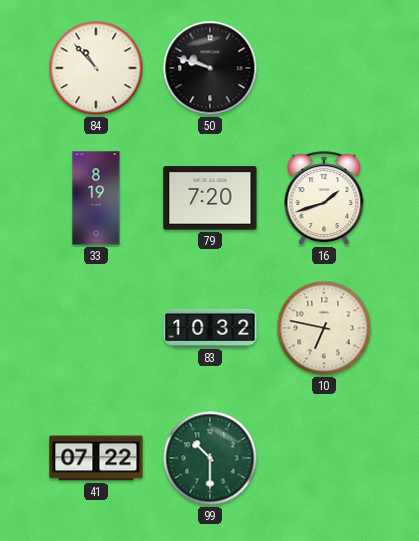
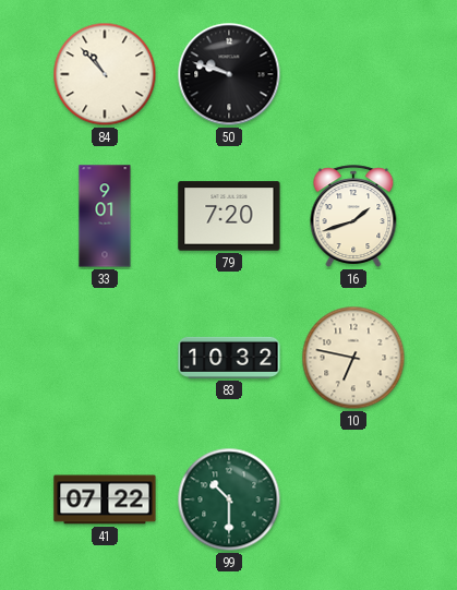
33: 8:19 -> 9:01
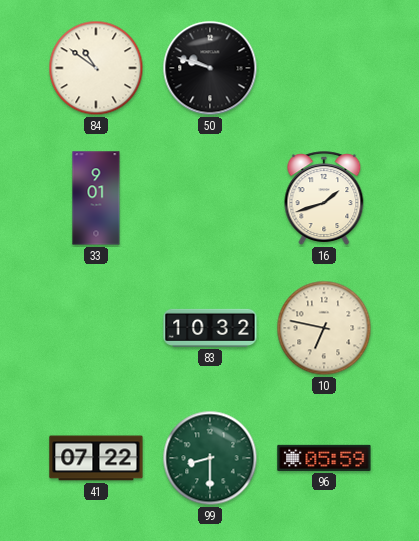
84: 10:53 -> 10:51
79: 7:20 -> none
99: 10:30 -> 8:30
96: none -> 05:59
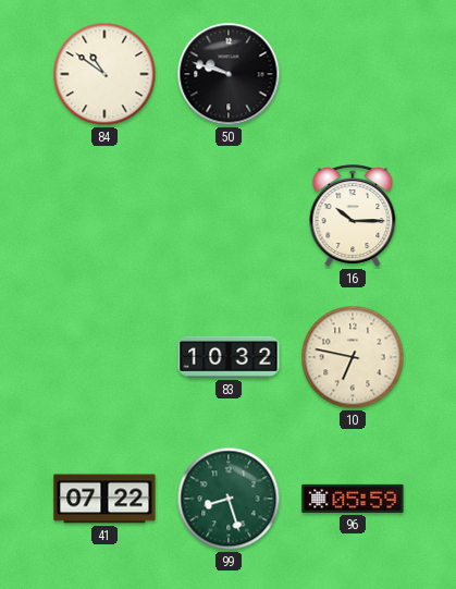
33: 9:01 -> none
16: 1:42 -> 10:15
99: 8:30 -> 8:27
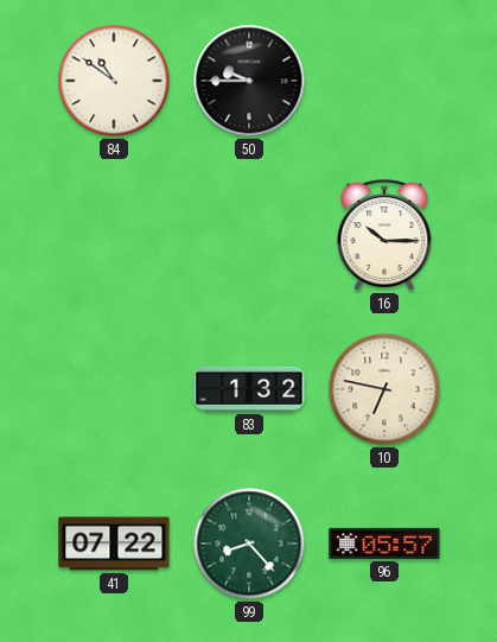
50: 9:48 -> 9:45
83: 10:32 -> 1:32
99: 8:27 -> 8:23
96: 05:59 -> 05:57
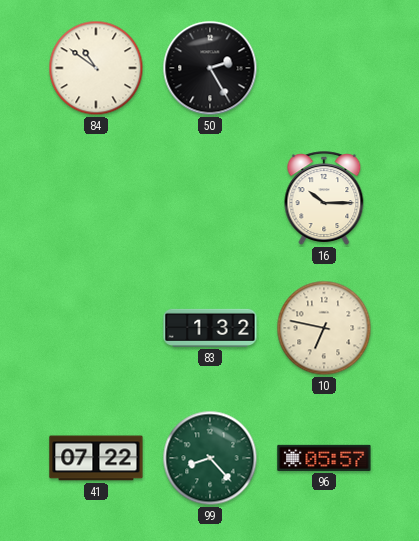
50: 9:45 -> 2:25
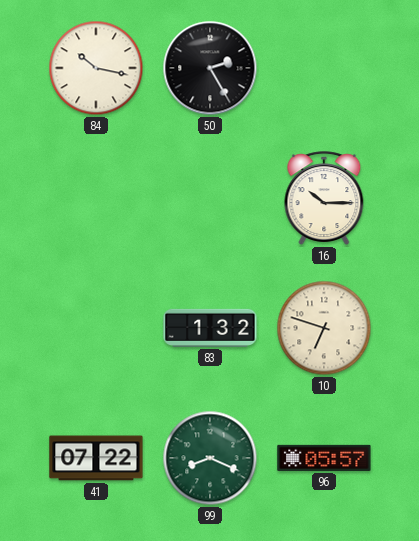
84: 10:51 -> 10:17
10: 6:47 -> 6:48
99: 8:23 -> 8:19
